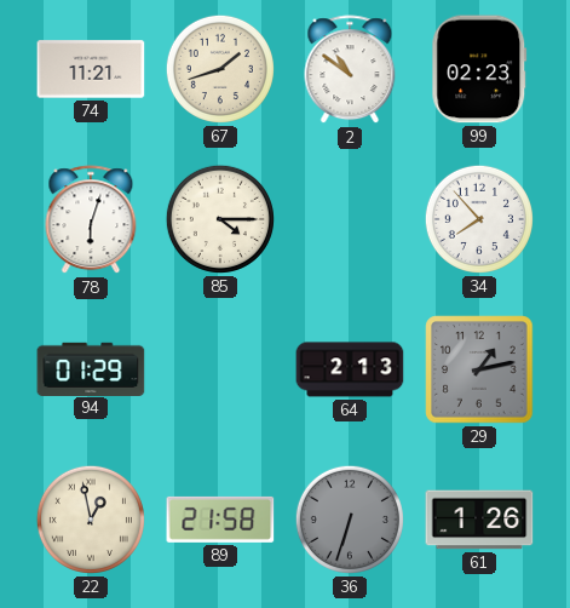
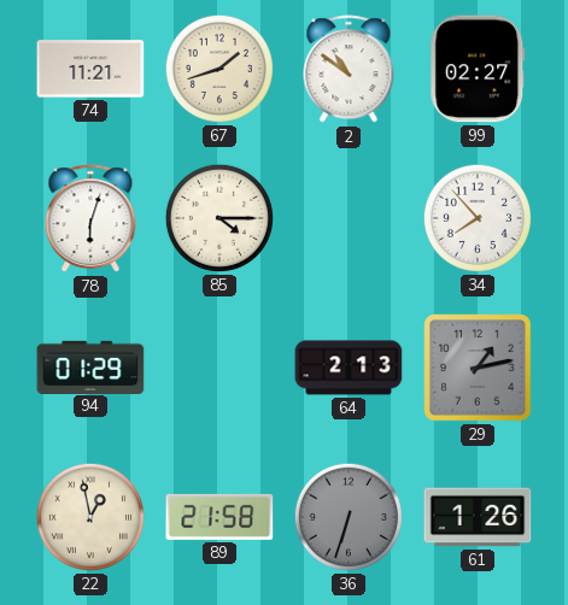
99: 02:23 -> 02:27
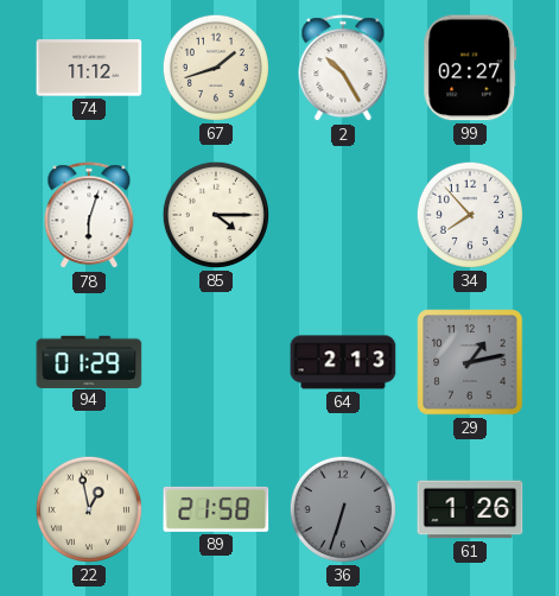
74: 11:21 -> 11:12
2: 10:51 -> 10:25
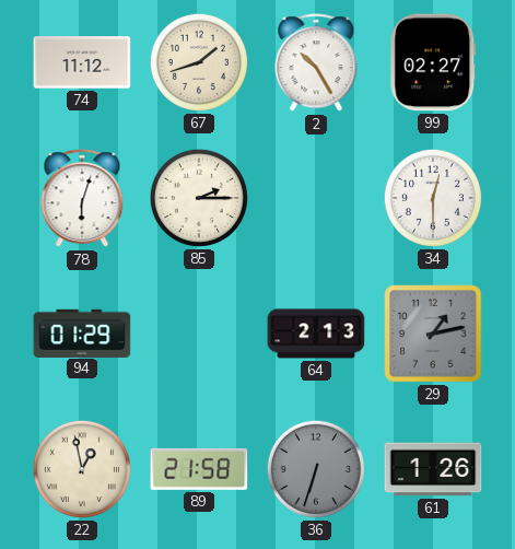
85: 4:15 -> 2:15
34: 7:53 -> 12:30
